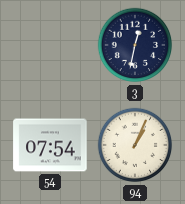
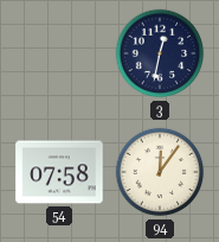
54: 07:54 -> 07:58
94: 1:04 -> 12:06
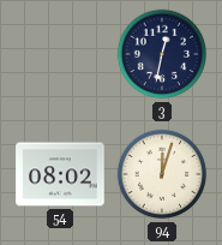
54: 07:58 -> 08:02
94: 12:06 -> 12:03
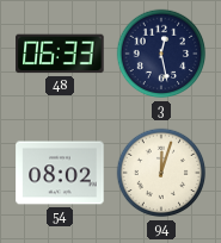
48: none -> 06:33
3: 12:32 -> 12:28
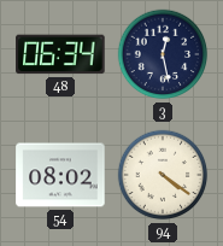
48: 06:33 -> 06:34
94: 12:03 -> 4:21
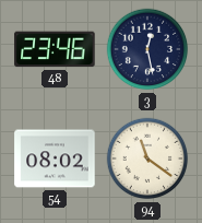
48: 06:34 -> 23:46
94: 4:21 -> 11:21
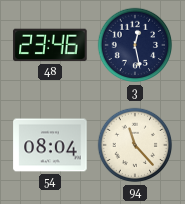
54: 08:02 -> 08:04
94: 11:21 -> 11:23
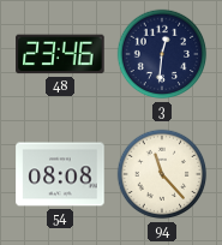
3: 12:28 -> 12:31
54: 08:04 -> 08:08
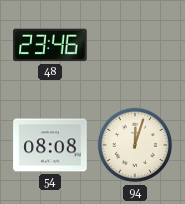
3: 12:31 -> none
94: 11:23 -> 12:03
